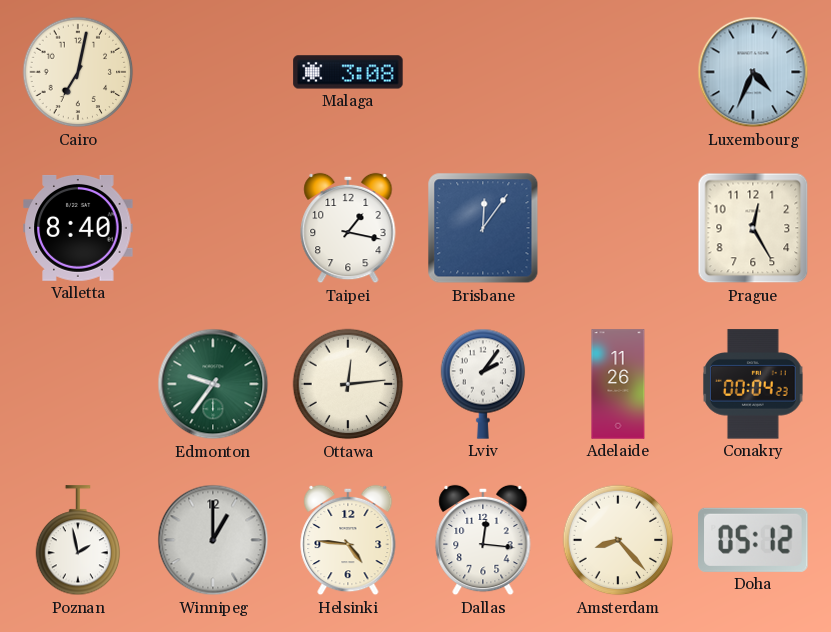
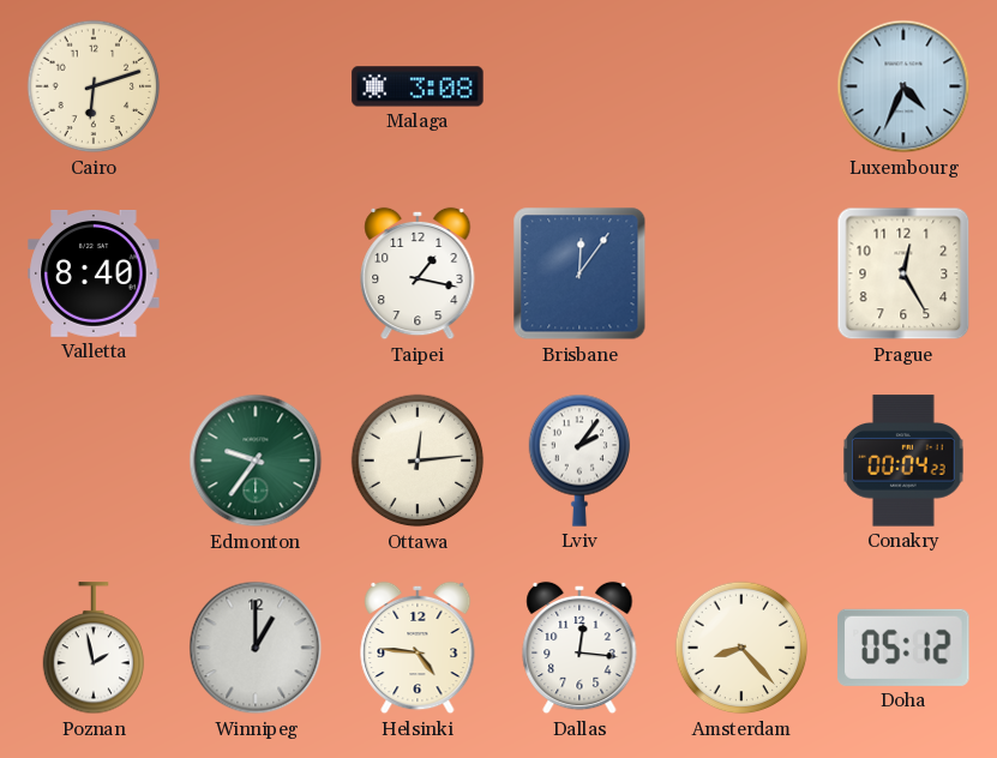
Cairo: 7:02 -> 6:12
Adelaide: 11:26 -> none
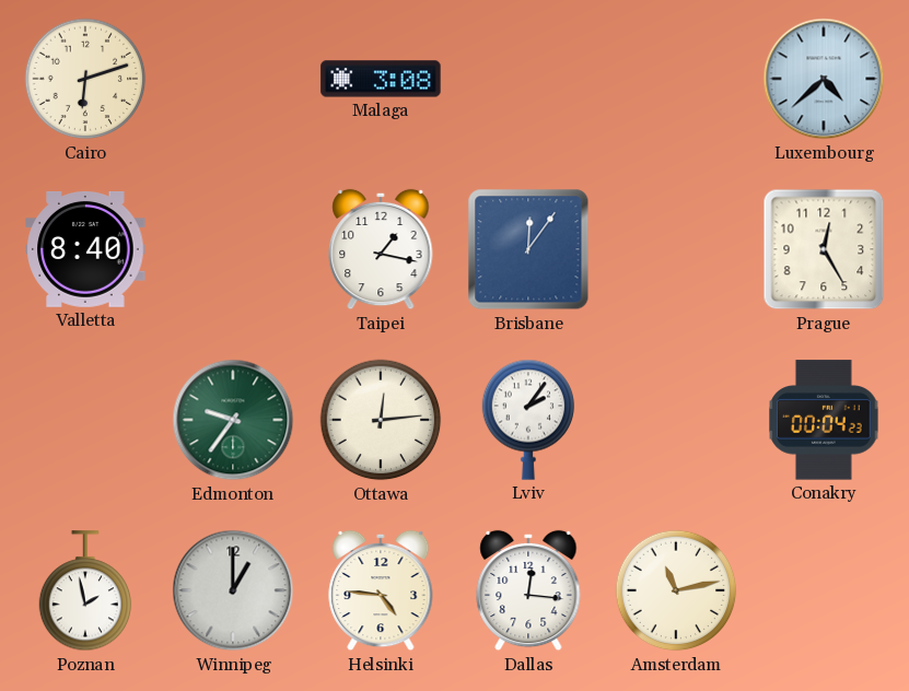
Luxembourg: 4:34 -> 4:38
Amsterdam: 8:23 -> 11:13
Doha: 05:12 -> none
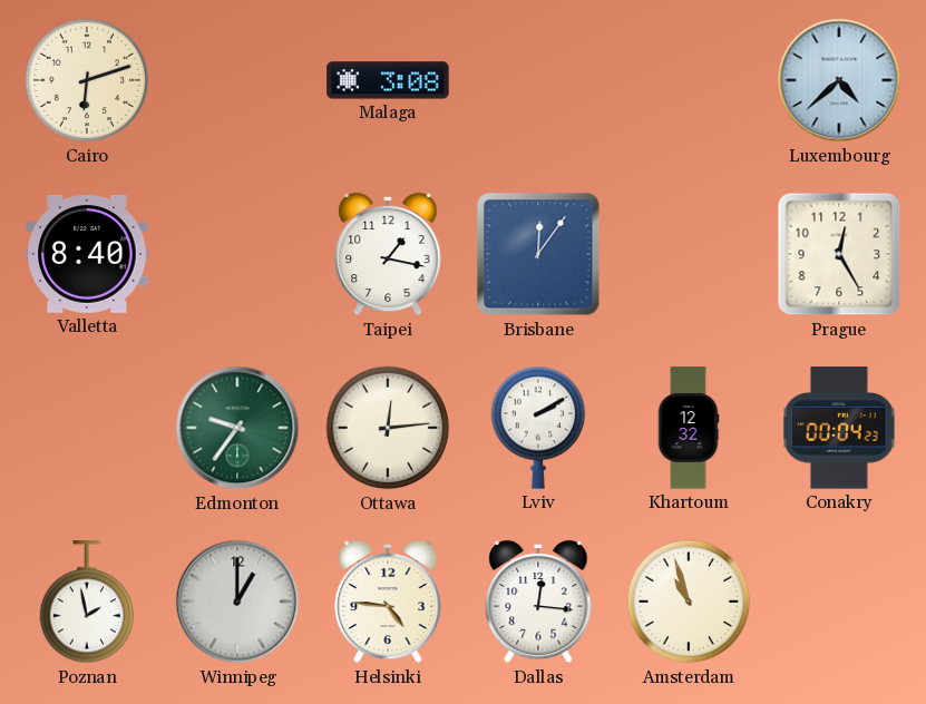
Lviv: 2:06 -> 2:10
Khartoum: none -> 12:32
Amsterdam: 11:13 -> 10:57
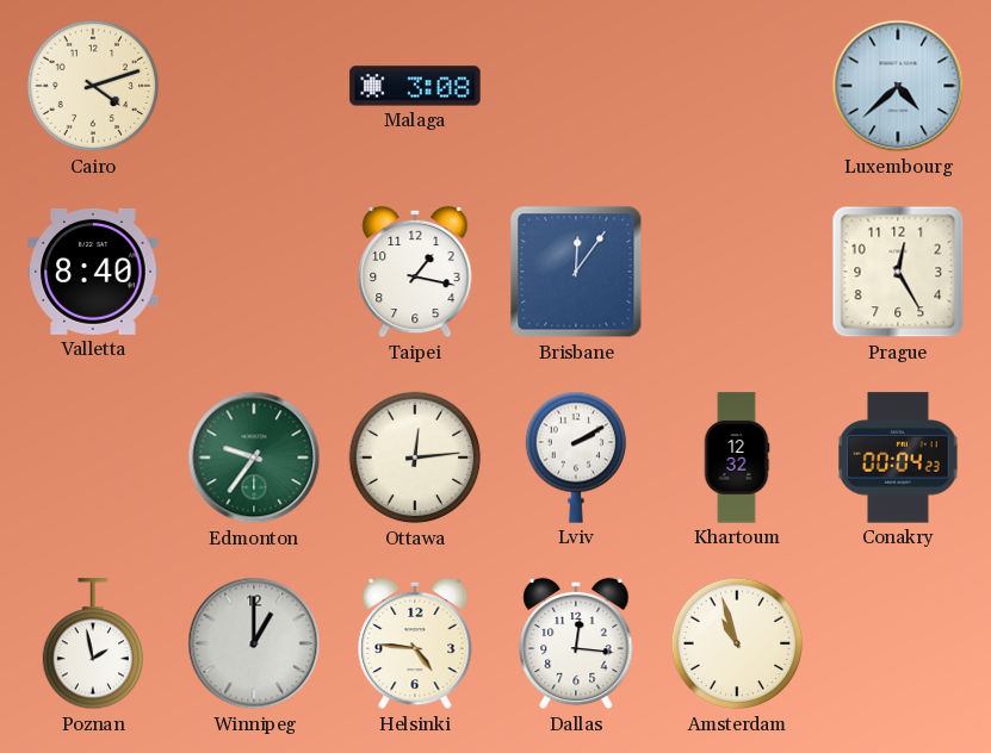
Cairo: 6:12 -> 4:12
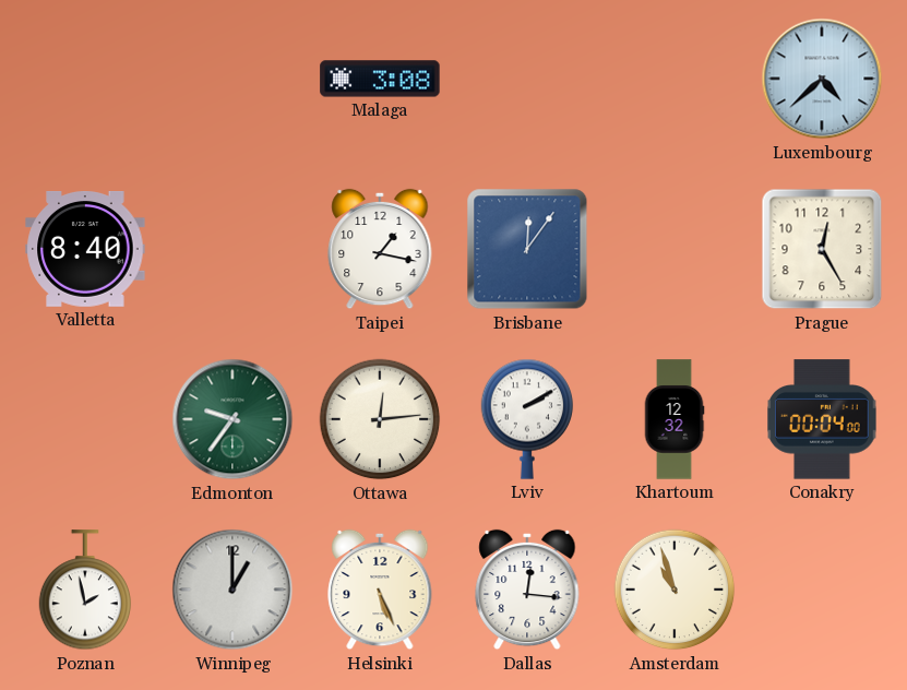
Cairo: 4:12 -> none
Conakry: 00:04:23 -> 00:04:00
Helsinki: 4:46 -> 5:26
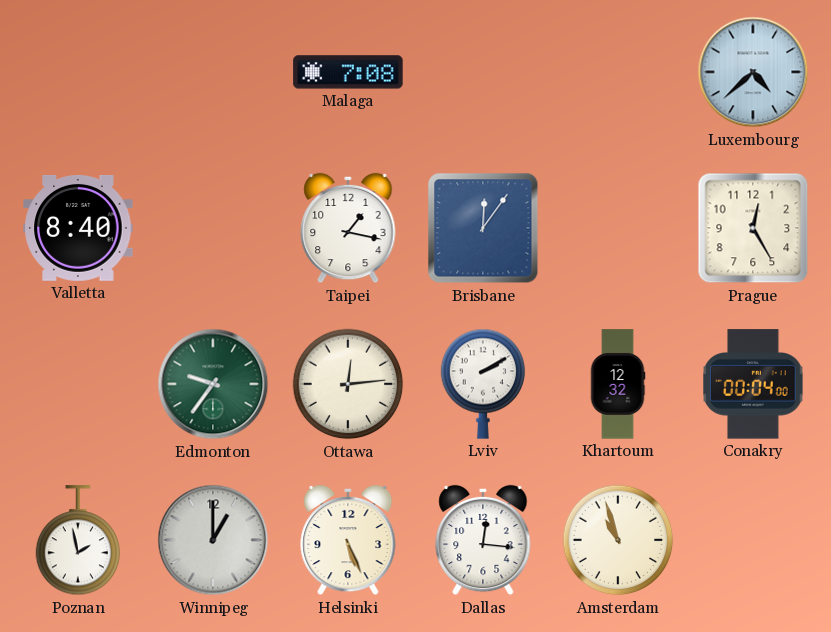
Malaga: 3:08 -> 7:08
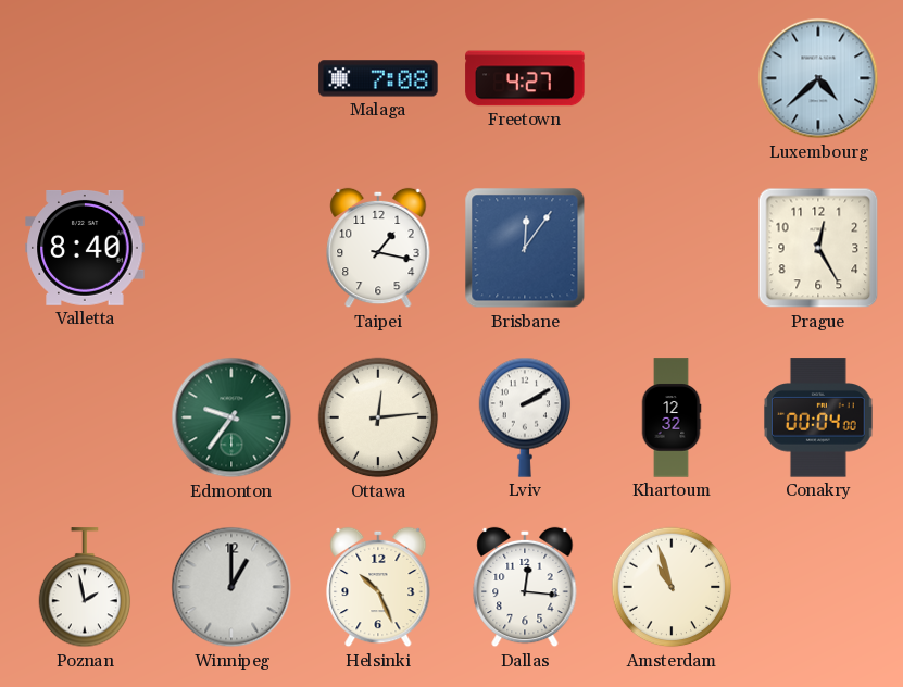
Freetown: none -> 4:27
Helsinki: 5:26 -> 10:26
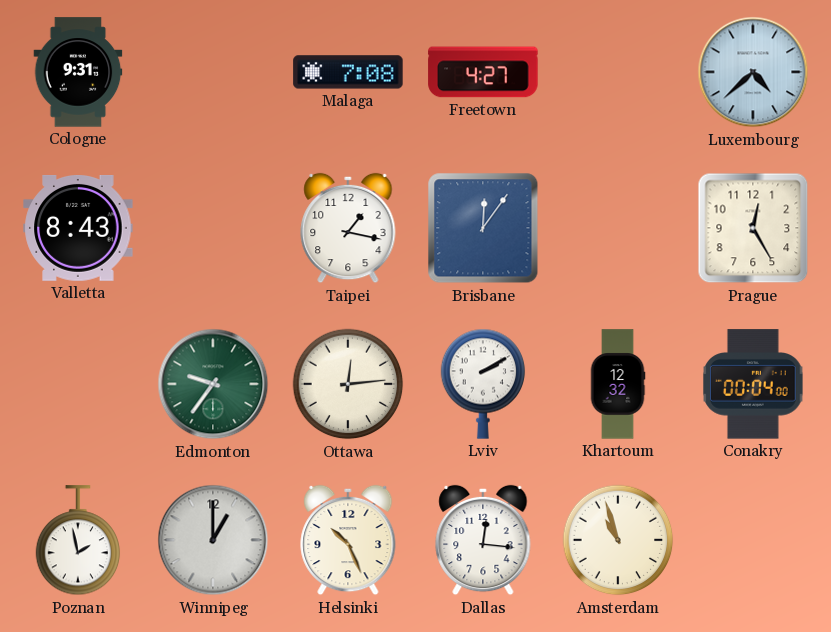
Cologne: none -> 9:31
Valletta: 8:40 -> 8:43
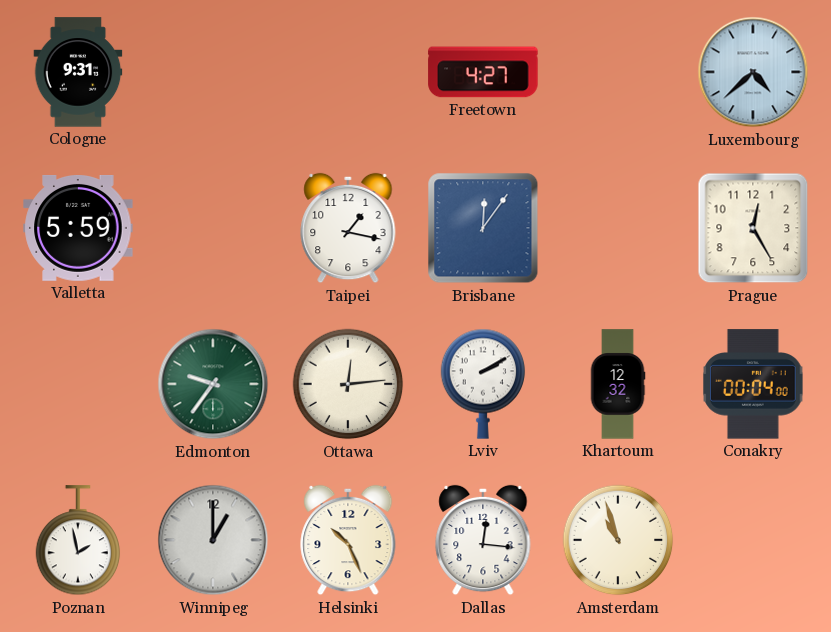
Malaga: 7:08 -> none
Valletta: 8:43 -> 5:59
